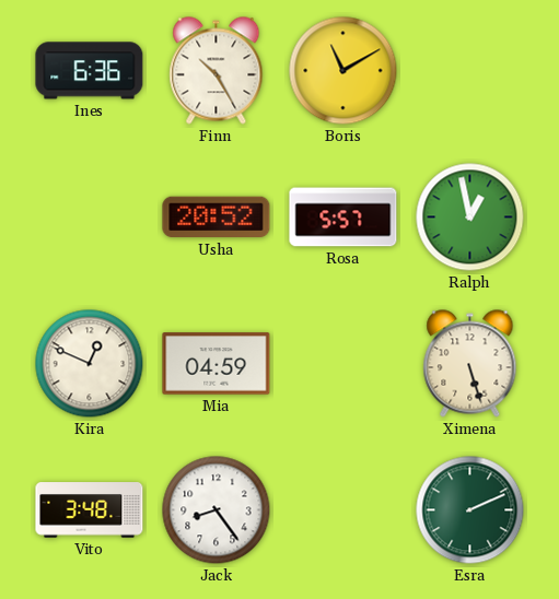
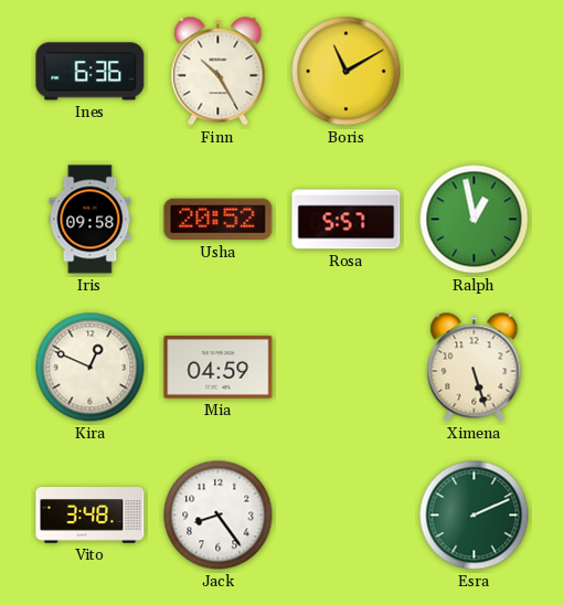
Iris: none -> 09:58
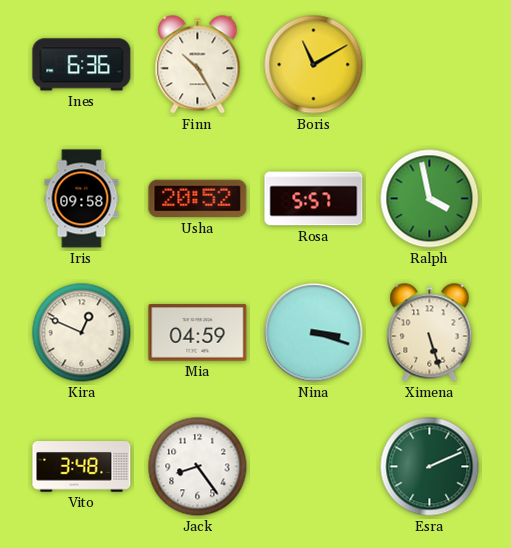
Ralph: 12:58 -> 3:58
Nina: none -> 3:18
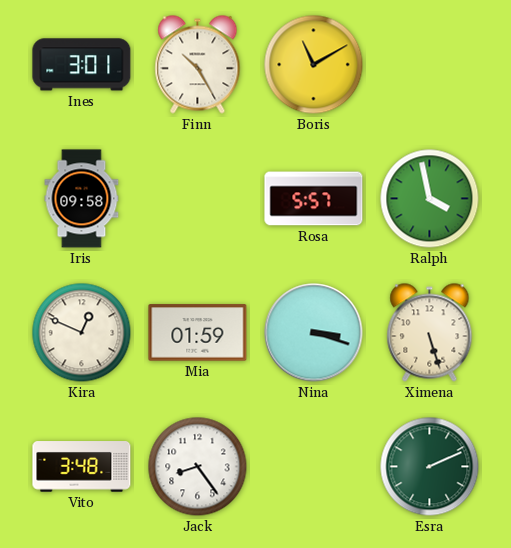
Ines: 6:36 -> 3:01
Usha: 20:52 -> none
Mia: 04:59 -> 01:59
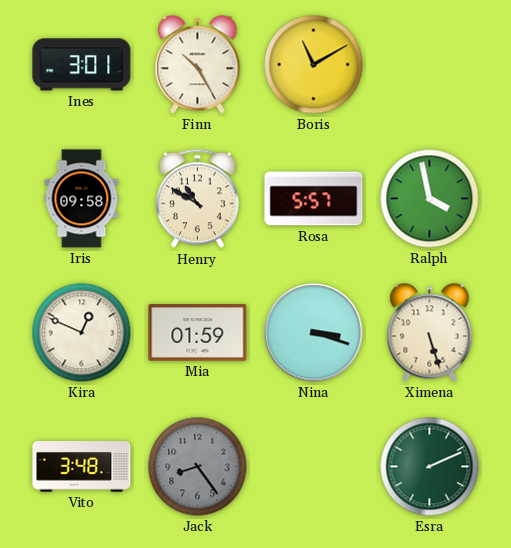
Henry: none -> 10:50
Jack dial: white -> grey
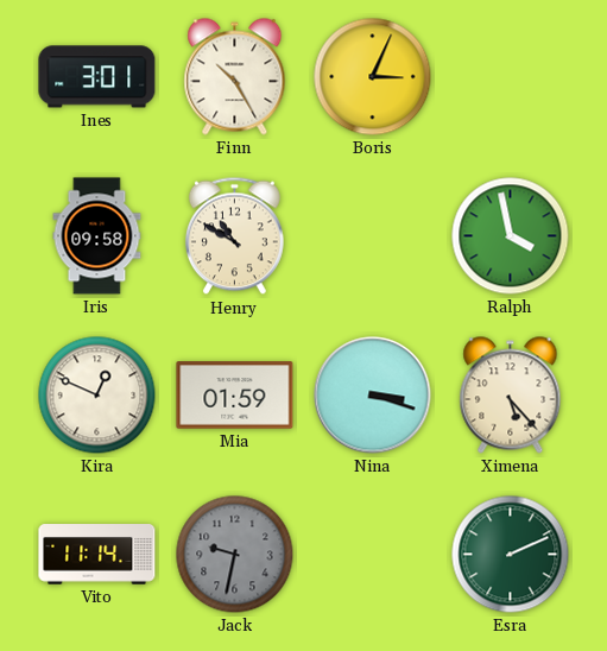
Boris: 11:10 -> 3:04
Rosa: 5:57 -> none
Ximena: 5:27 -> 5:23
Vito: 3:48 -> 11:14
Jack: 8:24 -> 9:32
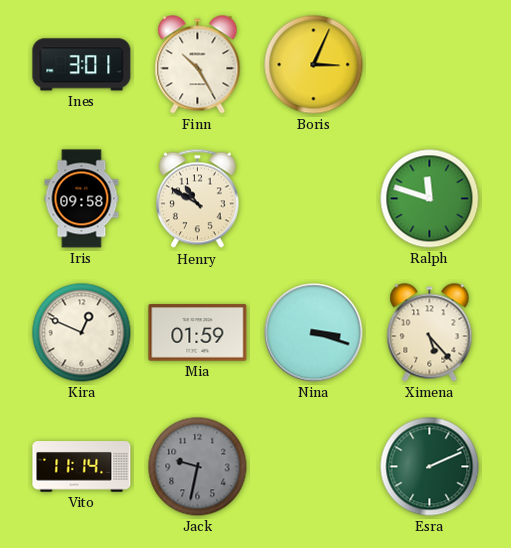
Ralph: 3:58 -> 11:48
